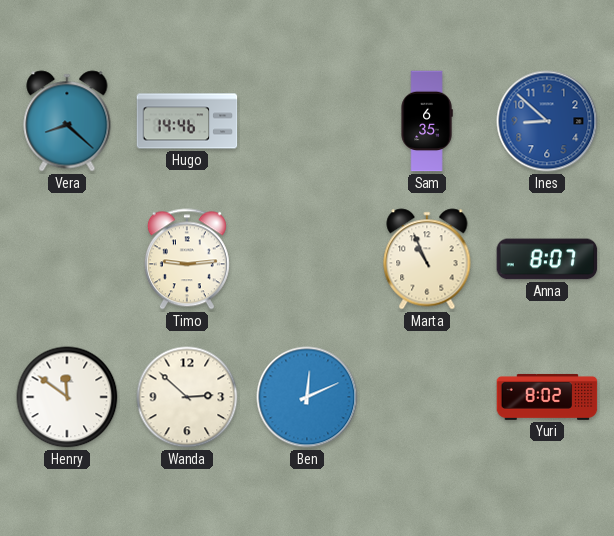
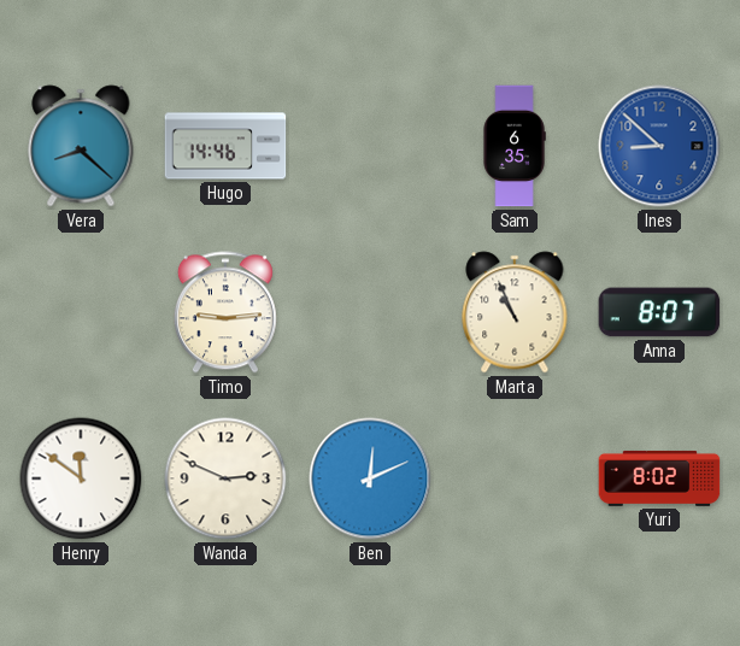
Wanda: 2:52 -> 2:49
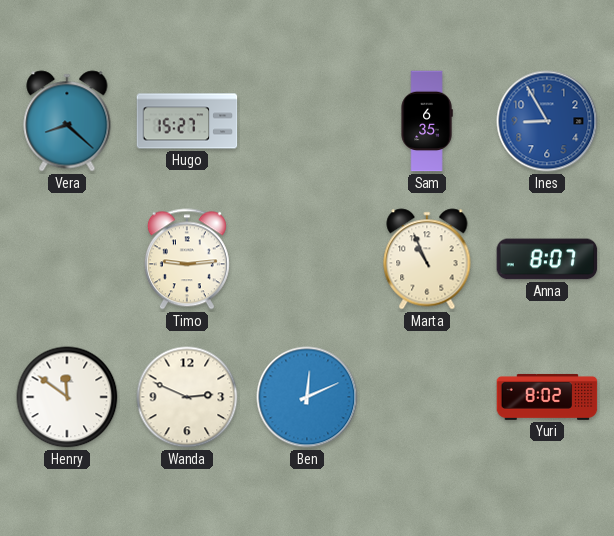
Hugo: 14:46 -> 15:27
Ines: 8:52 -> 8:55
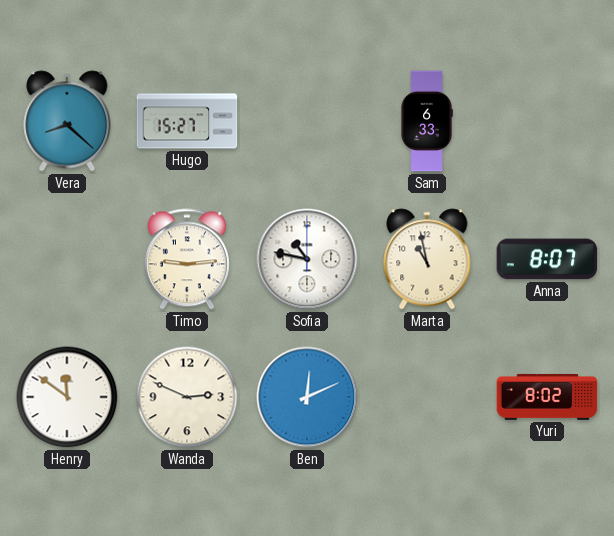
Sam: 6:35 -> 6:33
Ines: 8:55 -> none
Sofia: none -> 10:47
Marta: 10:56 -> 10:58
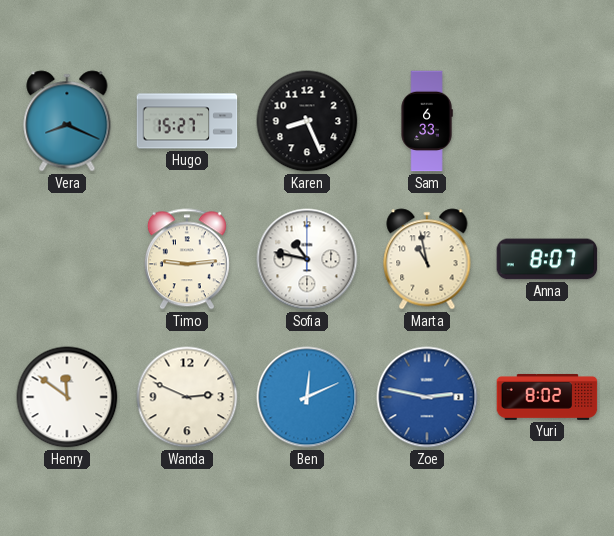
Vera: 8:22 -> 8:19
Karen: none -> 8:26
Zoe: none -> 2:47
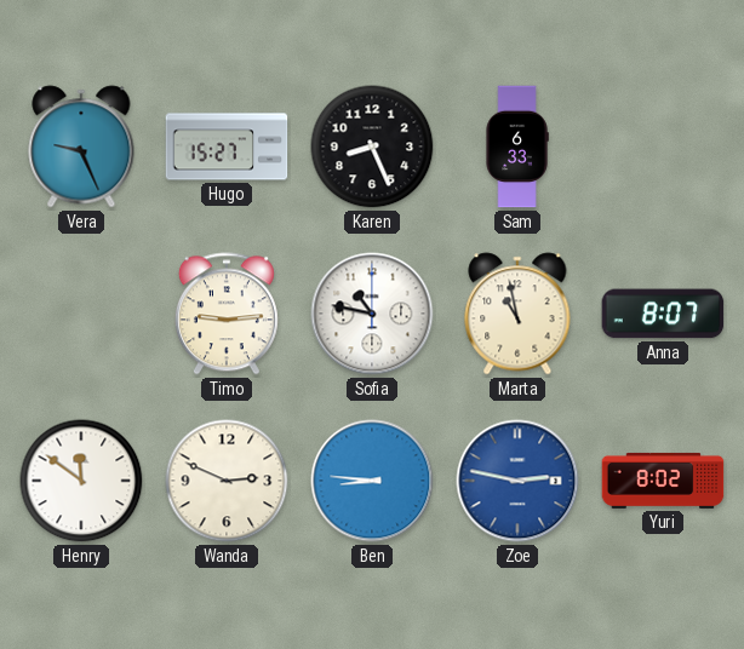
Vera: 8:19 -> 9:26
Ben: 12:11 -> 8:46
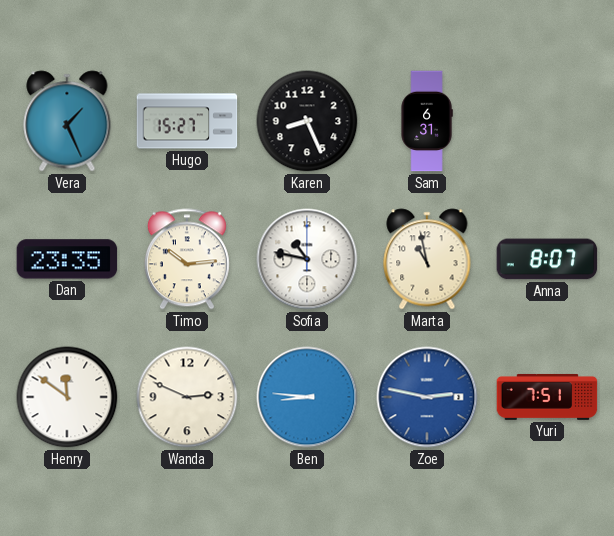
Vera: 9:26 -> 1:26
Sam: 6:33 -> 6:31
Dan: none -> 23:35
Timo: 9:14 -> 10:14
Yuri: 8:02 -> 7:51
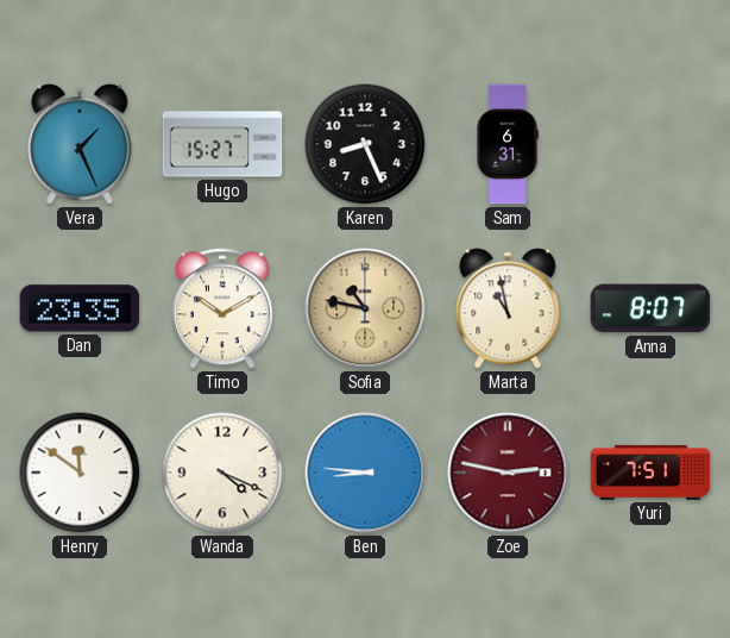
Timo: 10:14 -> 10:10
Sofia dial: white -> champagne
Wanda: 2:49 -> 4:19
Zoe dial: blue -> burgundy
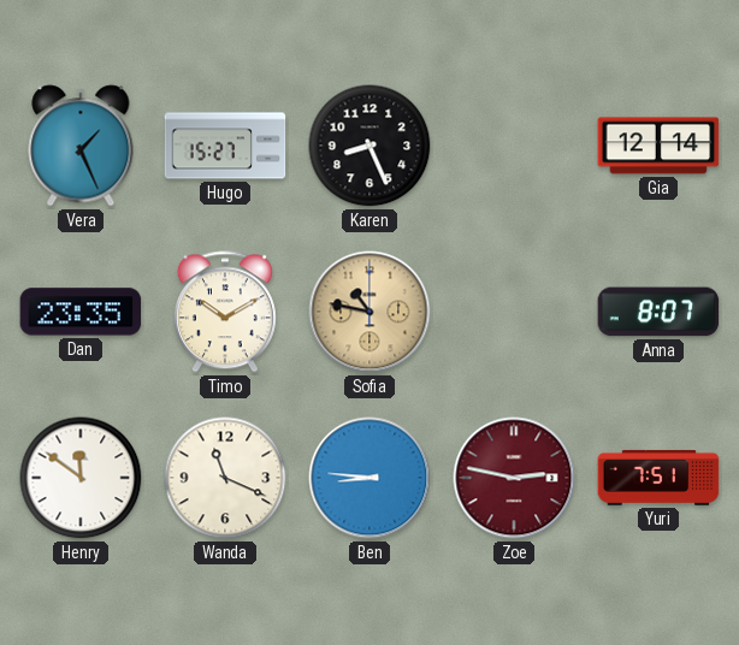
Sam: 6:31 -> none
Gia: none -> 12:14
Marta: 10:58 -> none
Wanda: 4:19 -> 11:19
